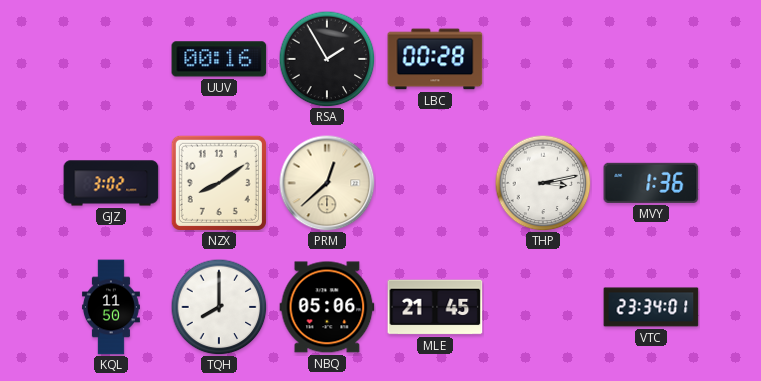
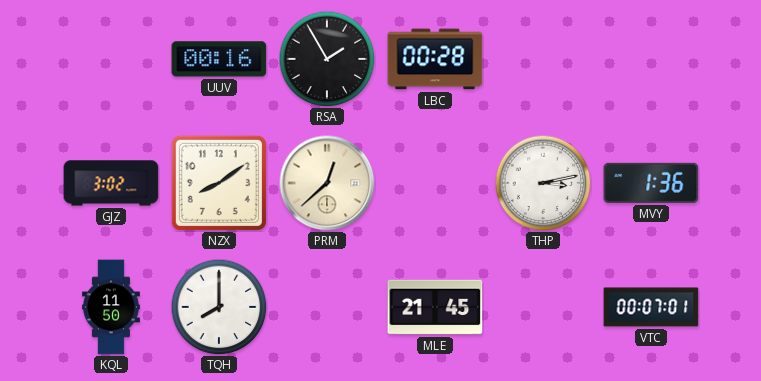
NBQ: 05:06 -> none
VTC: 23:34 -> 00:07
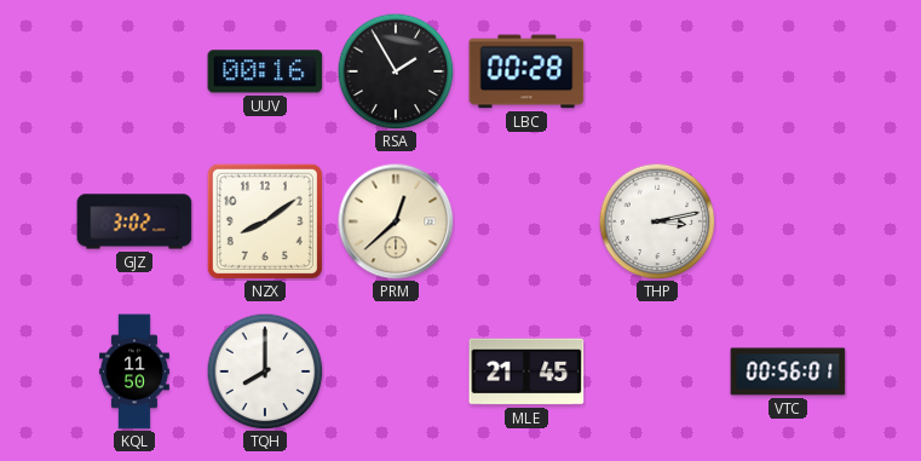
MVY: 1:36 -> none
VTC: 00:07 -> 00:56
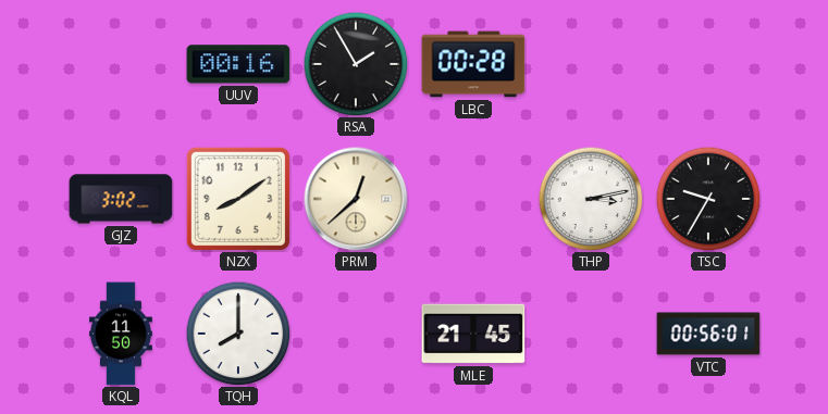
TSC: none -> 9:35
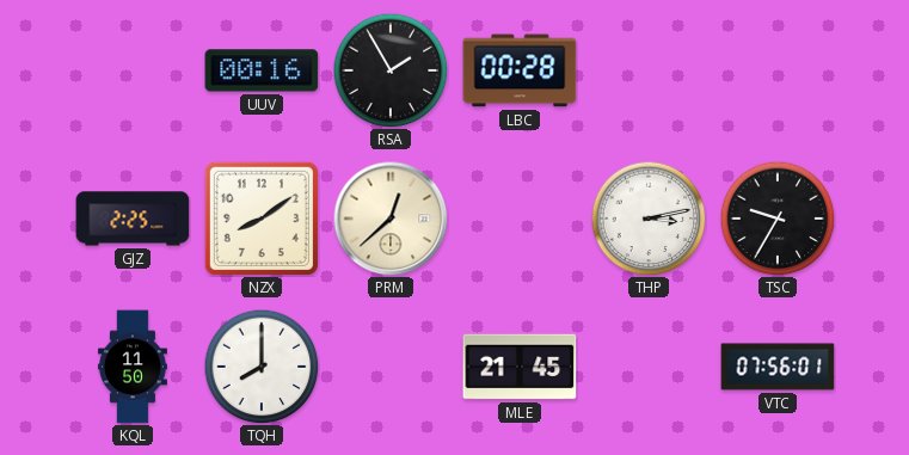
GJZ: 3:02 -> 2:25
VTC: 00:56 -> 07:56
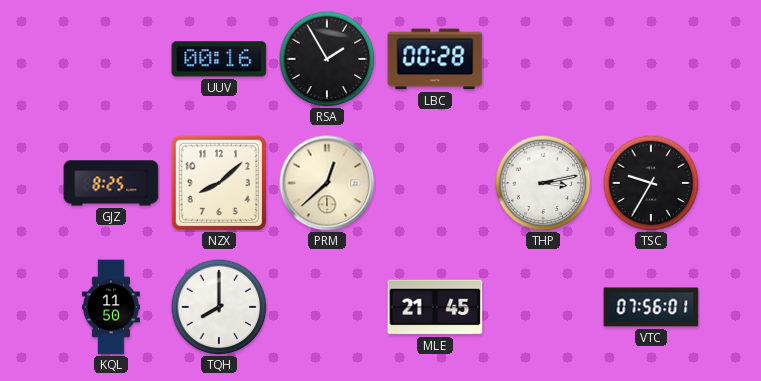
GJZ: 2:25 -> 8:25
NZX: 8:09 -> 8:08
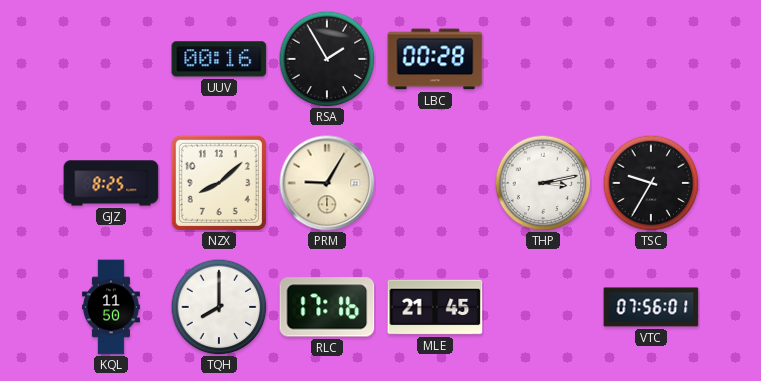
PRM: 12:38 -> 9:05
RLC: none -> 17:16
